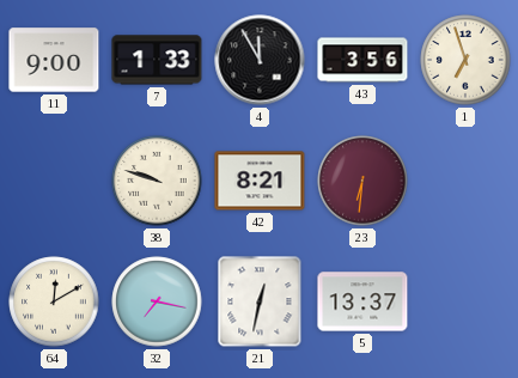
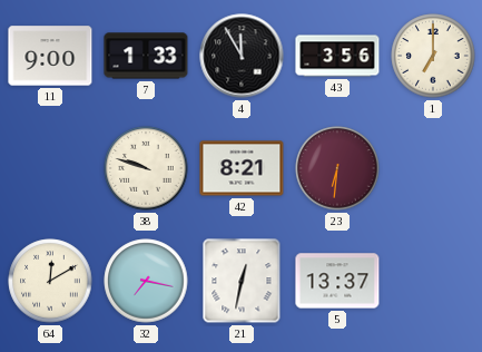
1: 6:57 -> 7:00
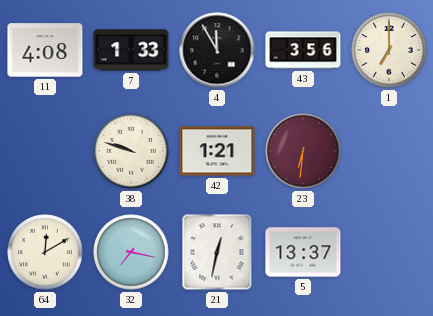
11: 9:00 -> 4:08
42: 8:21 -> 1:21
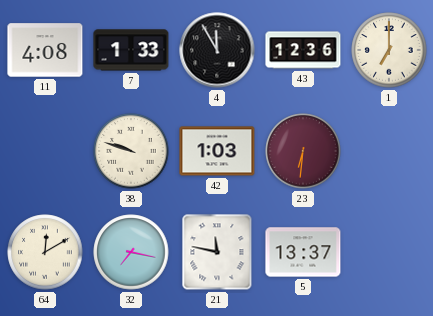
43: 3:56 -> 12:36
42: 1:21 -> 1:03
21: 12:32 -> 11:47
